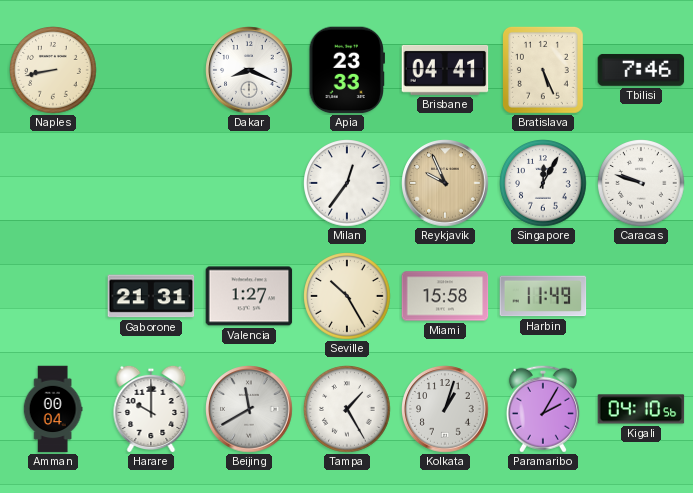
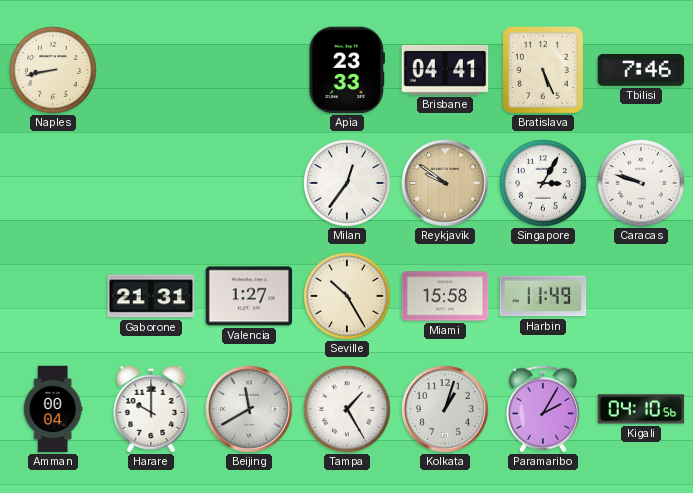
Dakar: 8:19 -> none
Reykjavik: 9:56 -> 9:51
Singapore: 12:05 -> 3:05
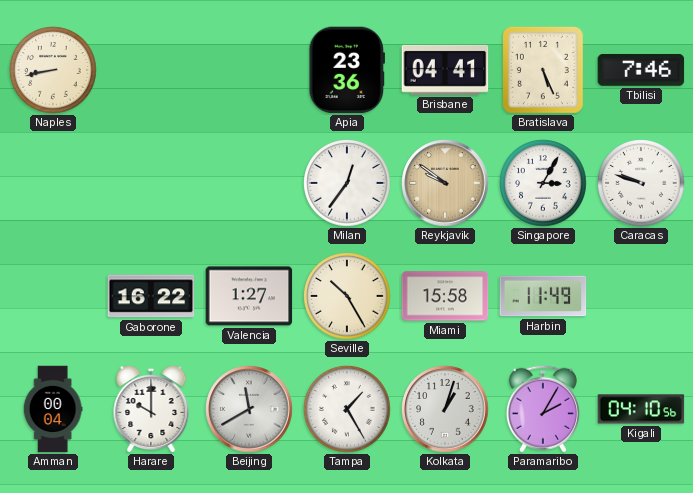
Apia: 23:33 -> 23:36
Gaborone: 21:31 -> 16:22
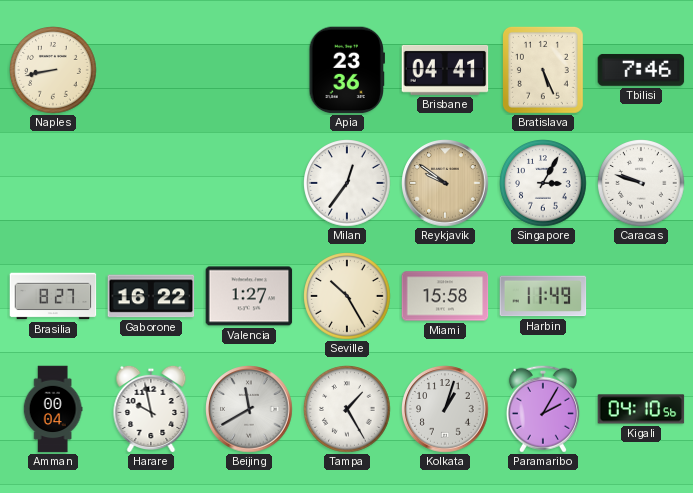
Brasilia: none -> 8:27
Harare: 10:00 -> 9:58
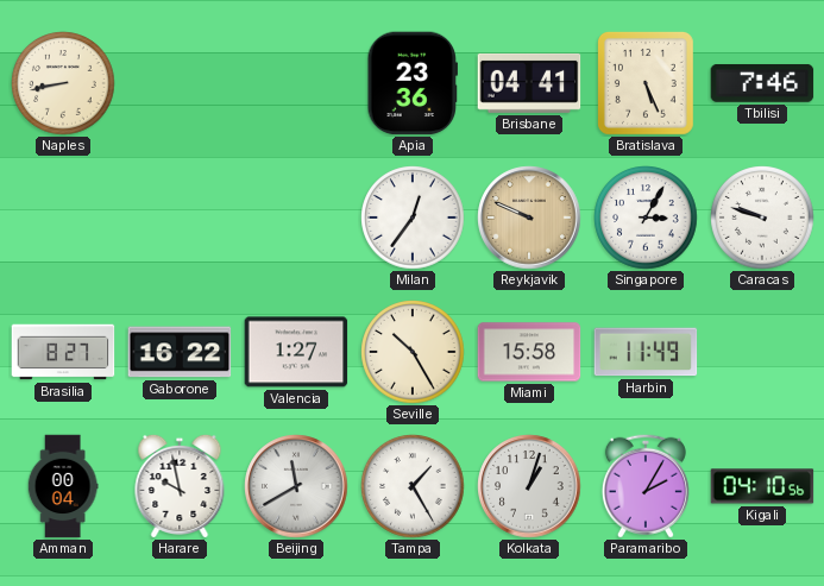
Reykjavik: 9:51 -> 9:49
